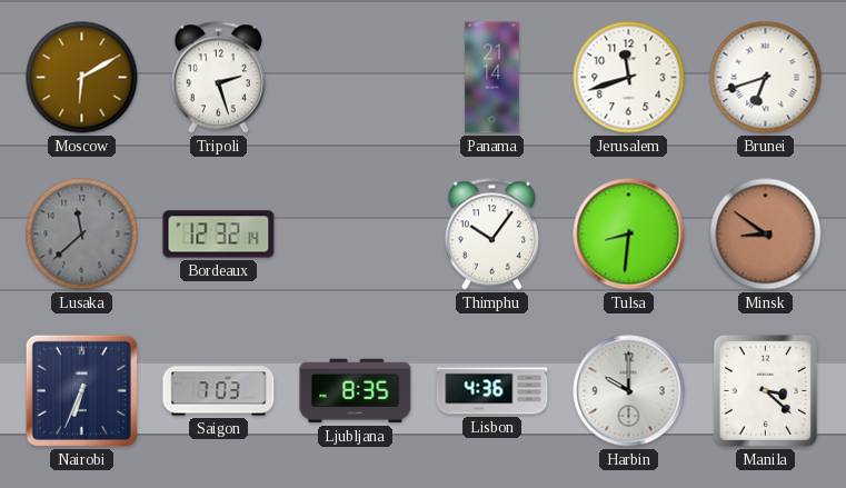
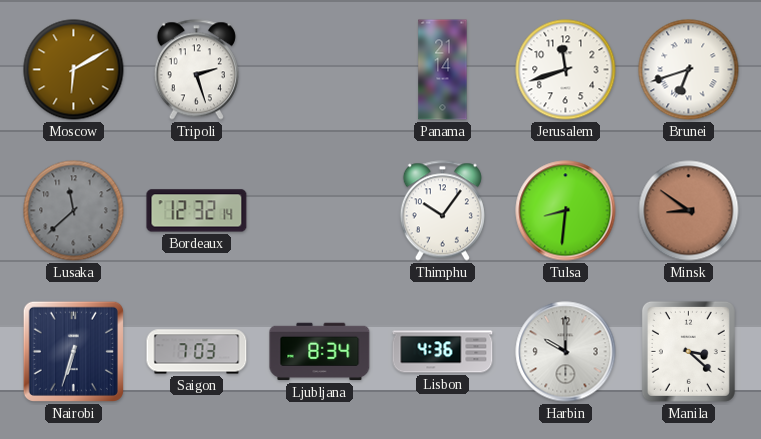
Nairobi: 6:34 -> 6:33
Ljubljana: 8:35 -> 8:34
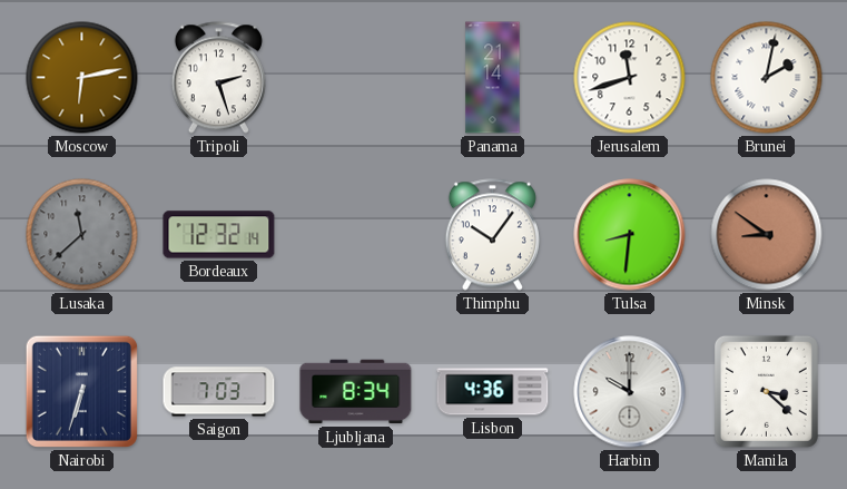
Moscow: 6:10 -> 6:13
Brunei: 6:42 -> 2:02
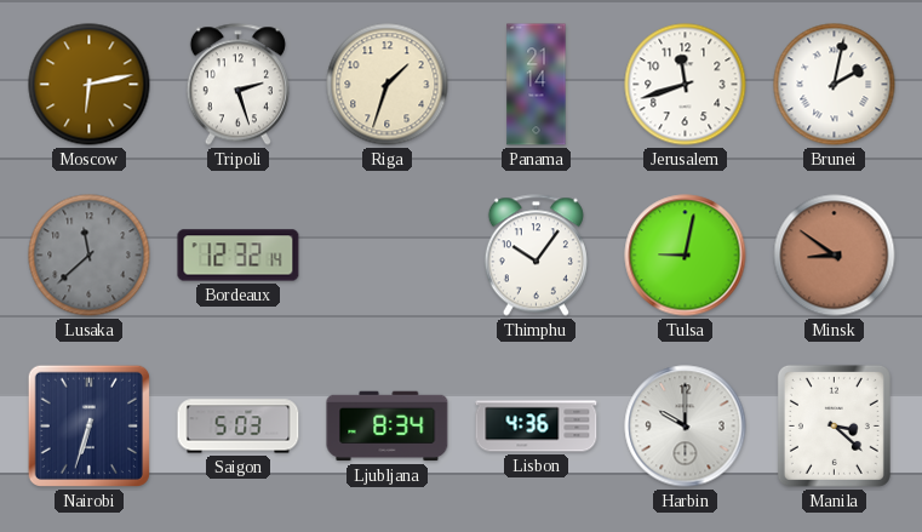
Riga: none -> 1:33
Tulsa: 8:31 -> 9:02
Saigon: 7:03 -> 5:03
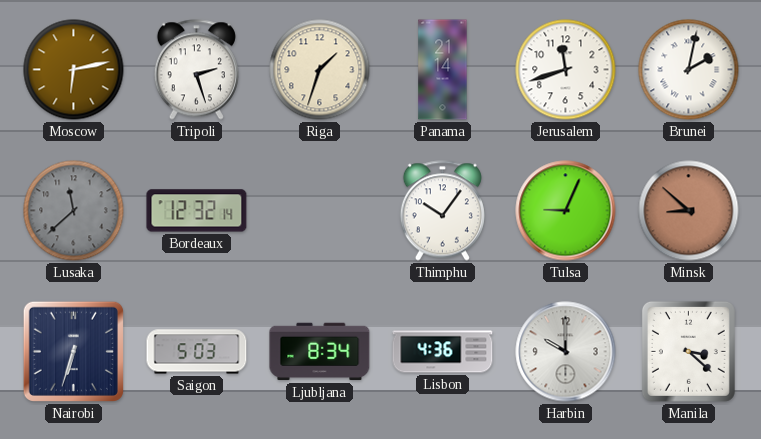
Tulsa: 9:02 -> 9:04
Minsk: 8:51 -> 8:52
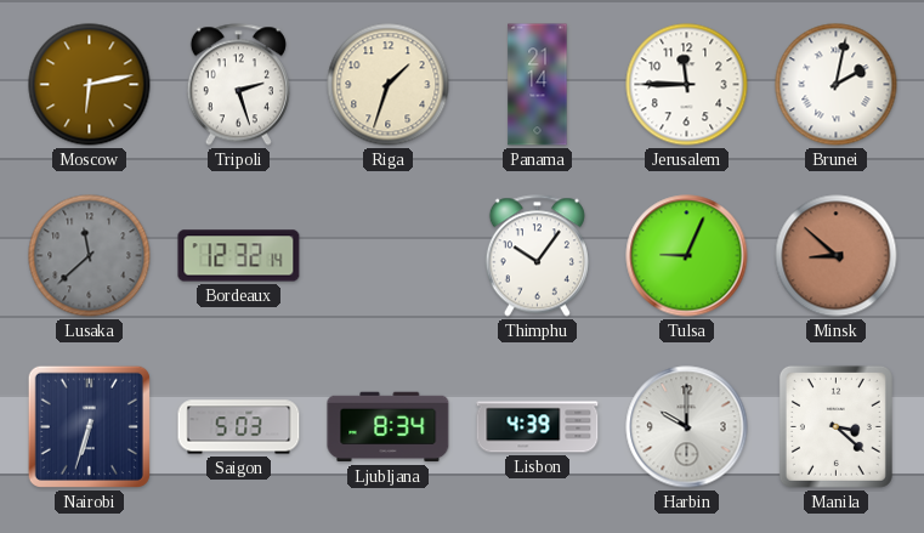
Jerusalem: 11:42 -> 11:45
Lisbon: 4:36 -> 4:39
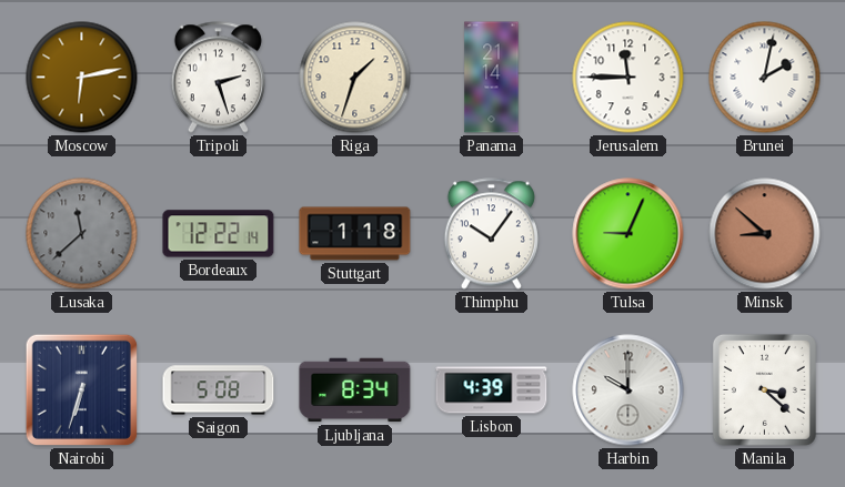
Bordeaux: 12:32 -> 12:22
Stuttgart: none -> 1:18
Saigon: 5:03 -> 5:08
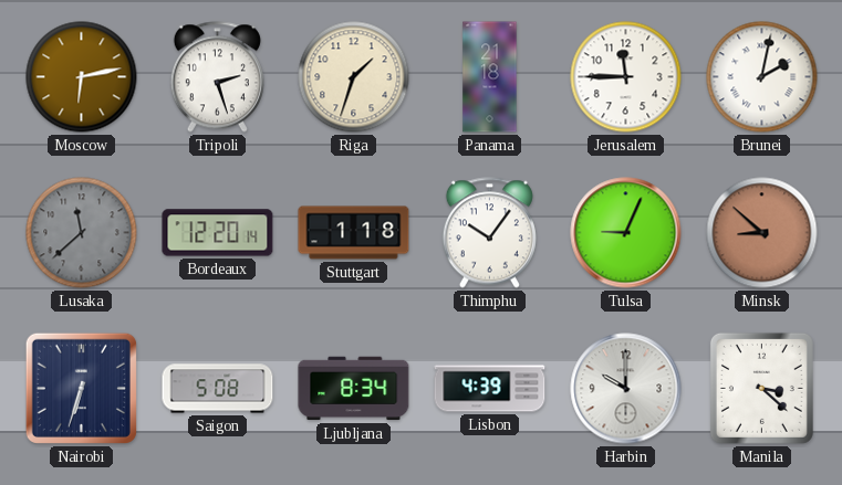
Panama: 21:14 -> 21:18
Bordeaux: 12:22 -> 12:20
